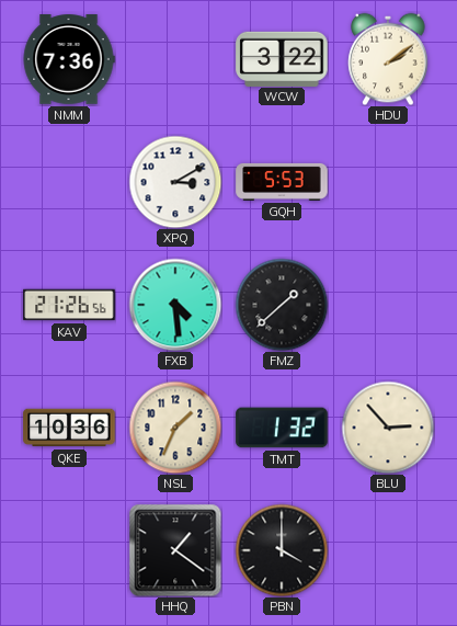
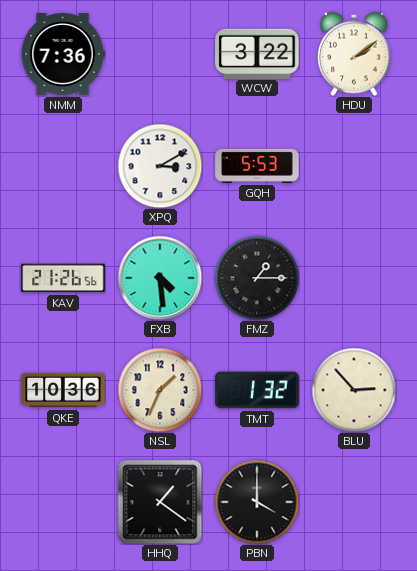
FMZ: 1:38 -> 1:15
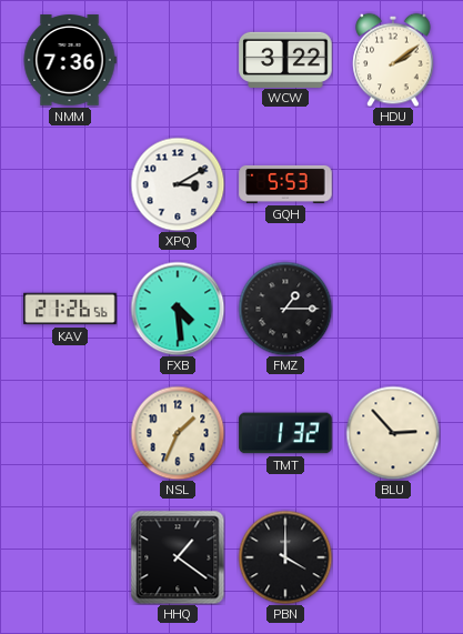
QKE: 10:36 -> none
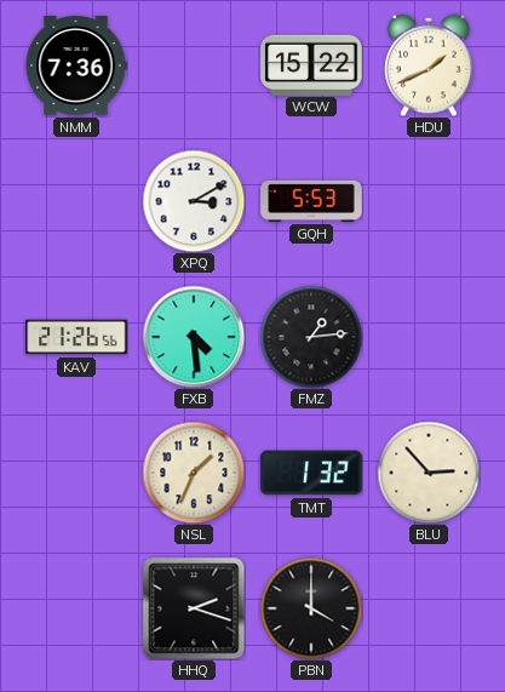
WCW: 3:22 -> 15:22
HDU: 2:09 -> 1:41
FMZ: 1:15 -> 1:14
HHQ: 1:21 -> 2:18
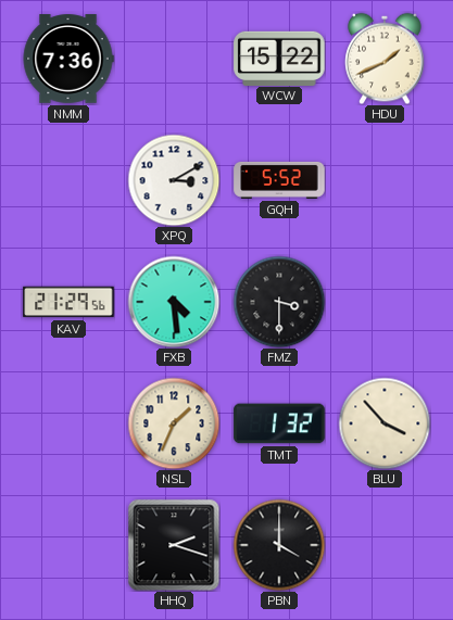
GQH: 5:53 -> 5:52
KAV: 21:26 -> 21:29
FMZ: 1:14 -> 3:30
BLU: 2:53 -> 3:53
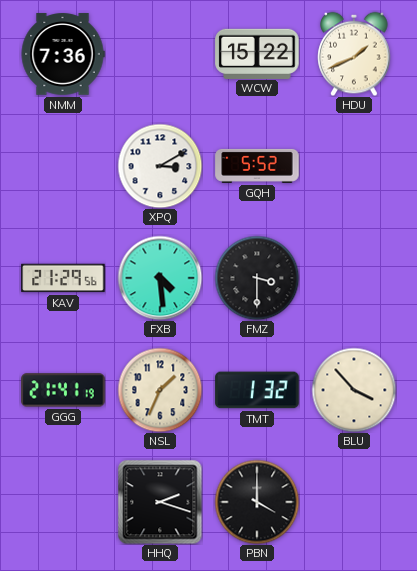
GGG: none -> 21:41
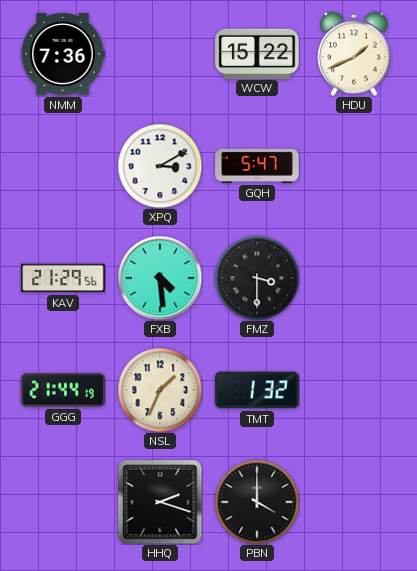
GQH: 5:52 -> 5:47
GGG: 21:41 -> 21:44
BLU: 3:53 -> none
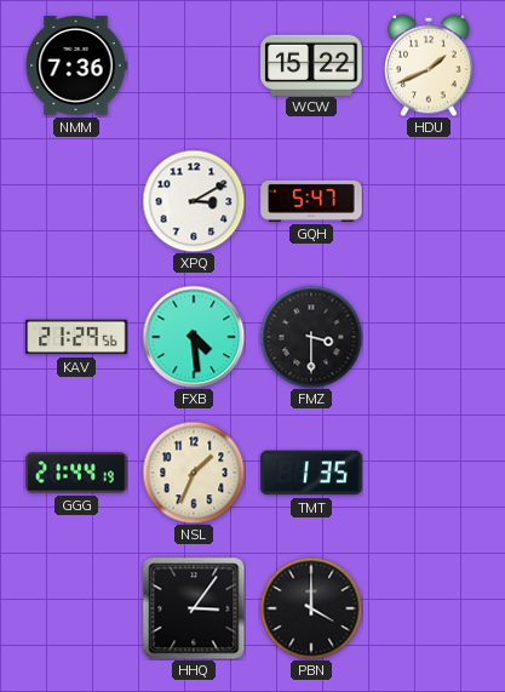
TMT: 1:32 -> 1:35
HHQ: 2:18 -> 3:06
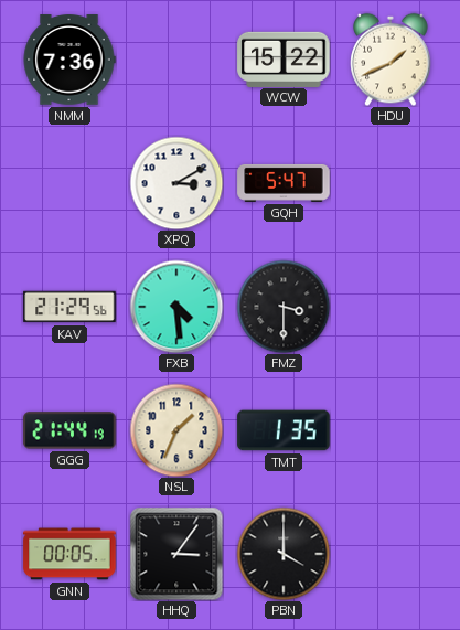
GNN: none -> 00:05
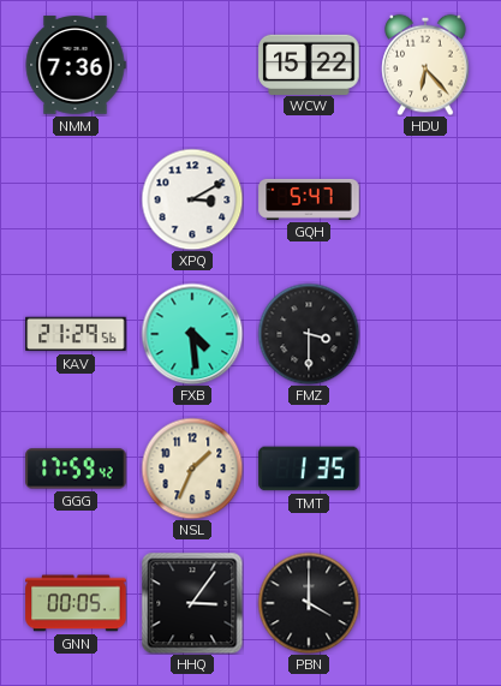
HDU: 1:41 -> 6:23
GGG: 21:44 -> 17:59
